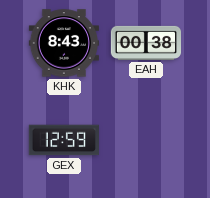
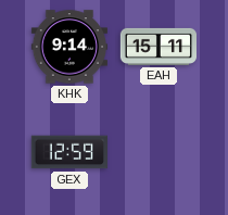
KHK: 8:43 -> 9:14
EAH: 00:38 -> 15:11
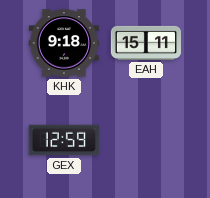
KHK: 9:14 -> 9:18
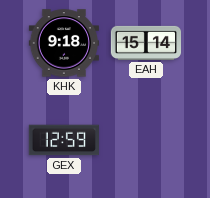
EAH: 15:11 -> 15:14
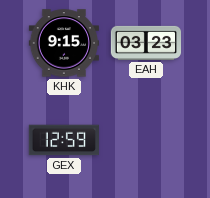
KHK: 9:18 -> 9:15
EAH: 15:14 -> 03:23
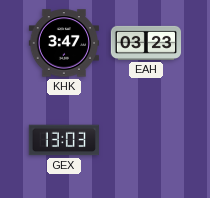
KHK: 9:15 -> 3:47
GEX: 12:59 -> 13:03
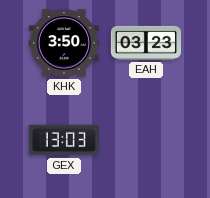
KHK: 3:47 -> 3:50
